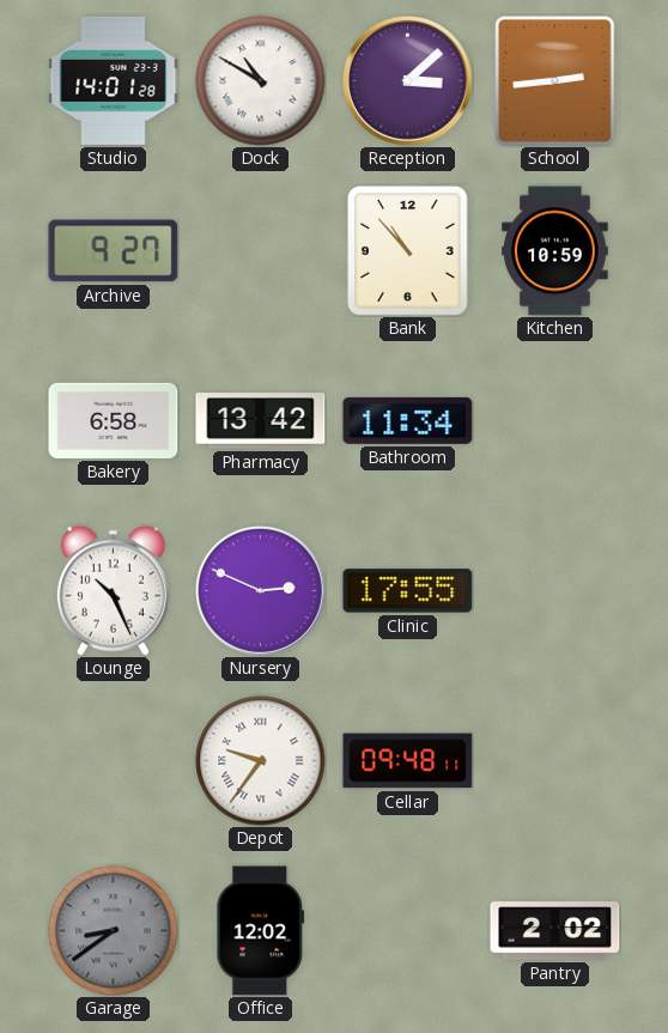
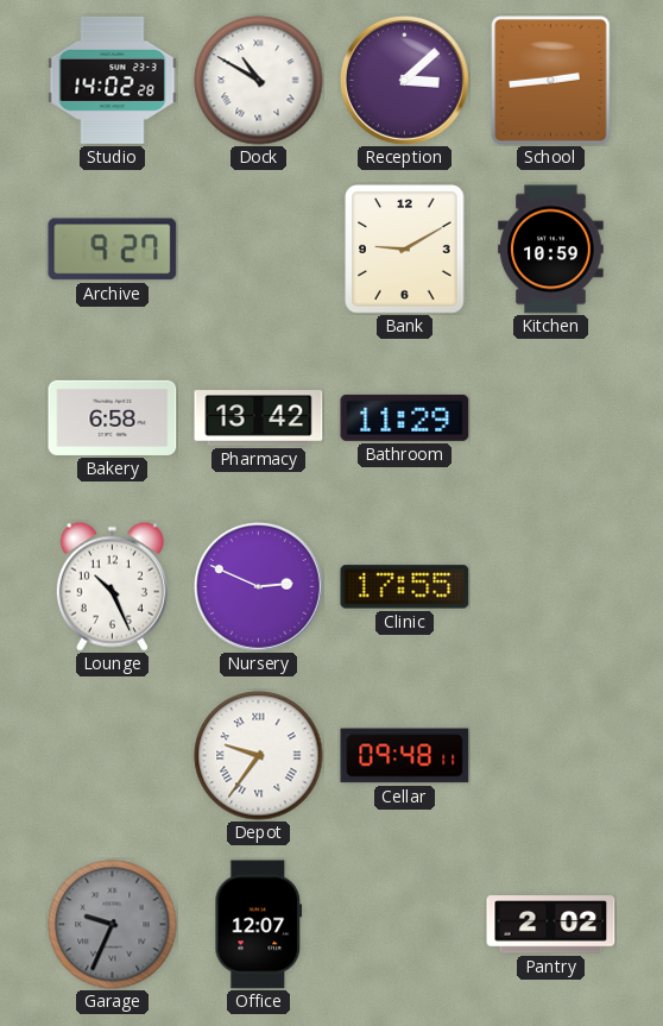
Studio: 14:01 -> 14:02
Bank: 10:53 -> 9:10
Bathroom: 11:34 -> 11:29
Garage: 8:39 -> 9:34
Office: 12:02 -> 12:07
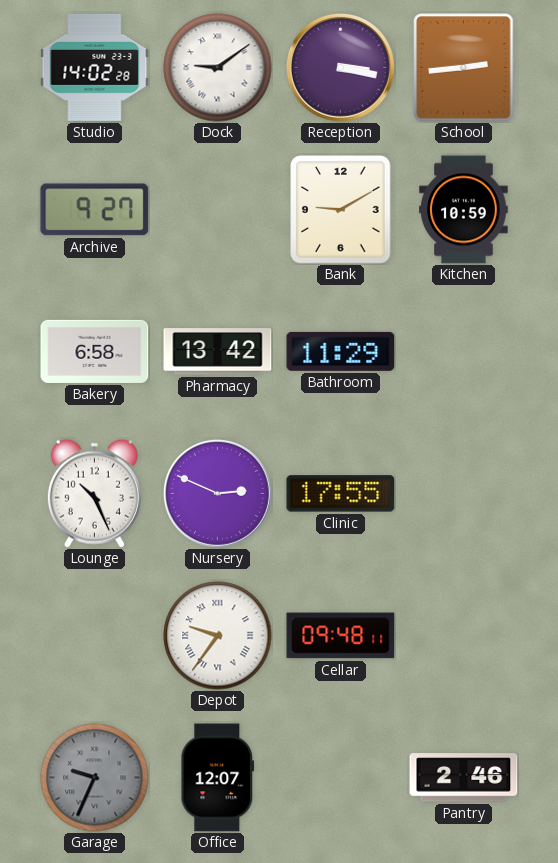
Dock: 10:50 -> 9:09
Reception: 3:08 -> 3:17
Pantry: 2:02 -> 2:46
